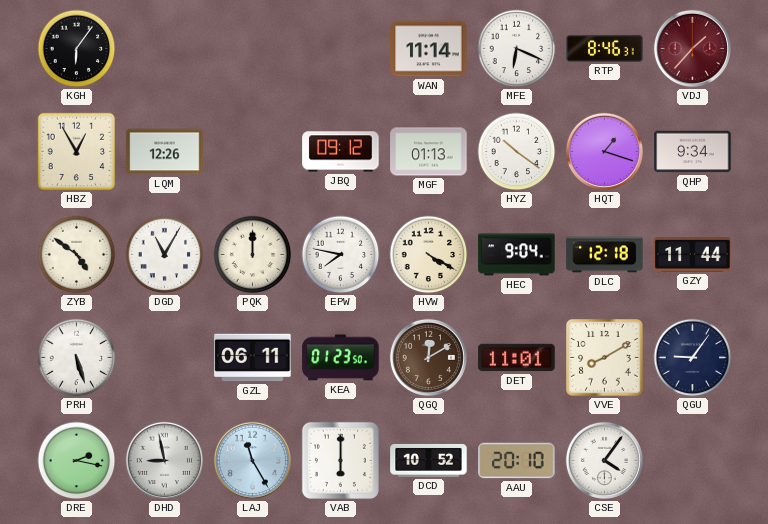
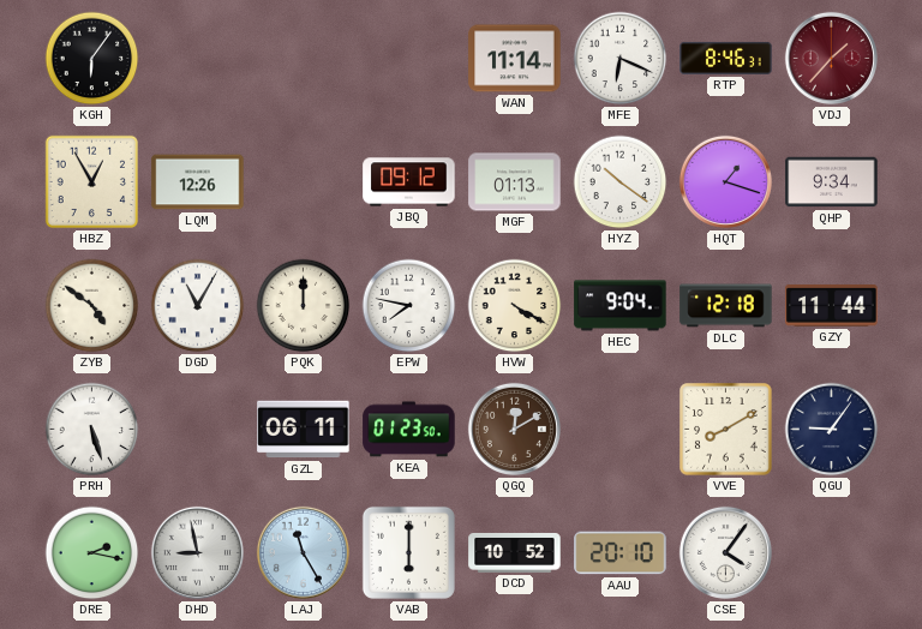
DET: 11:01 -> none
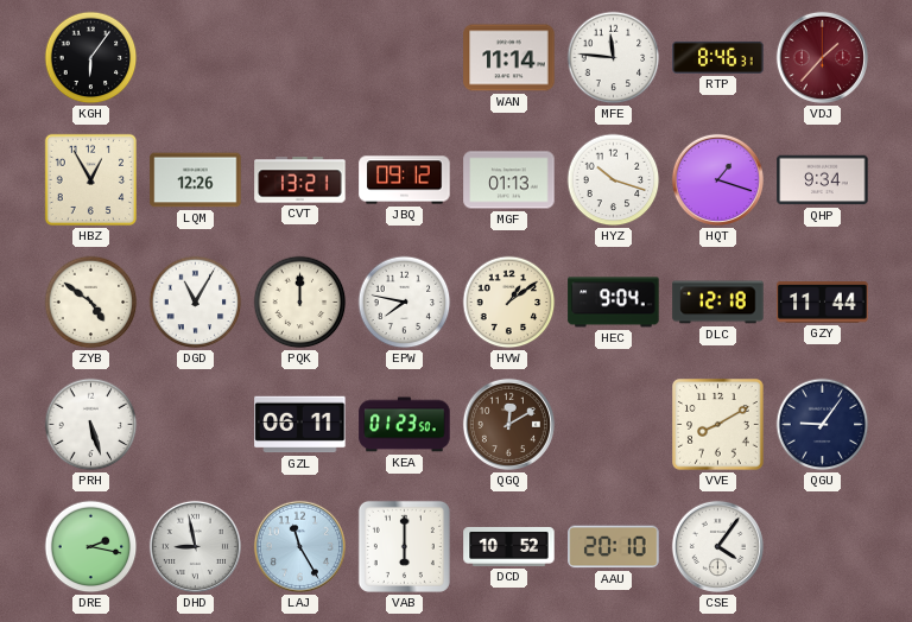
MFE: 6:19 -> 11:46
CVT: none -> 13:21
HYZ: 10:21 -> 10:18
HVW: 4:20 -> 1:09
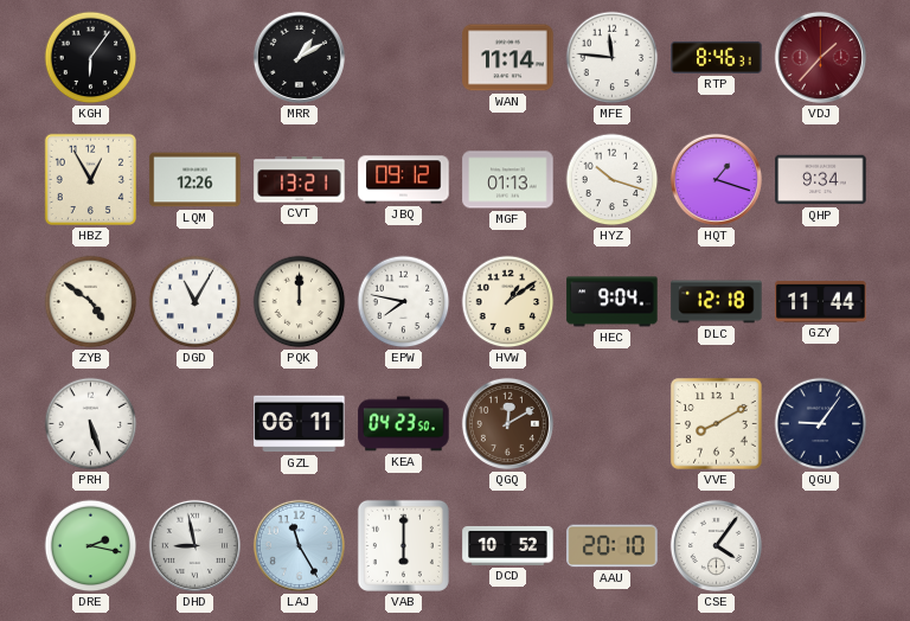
MRR: none -> 1:10
KEA: 01:23 -> 04:23
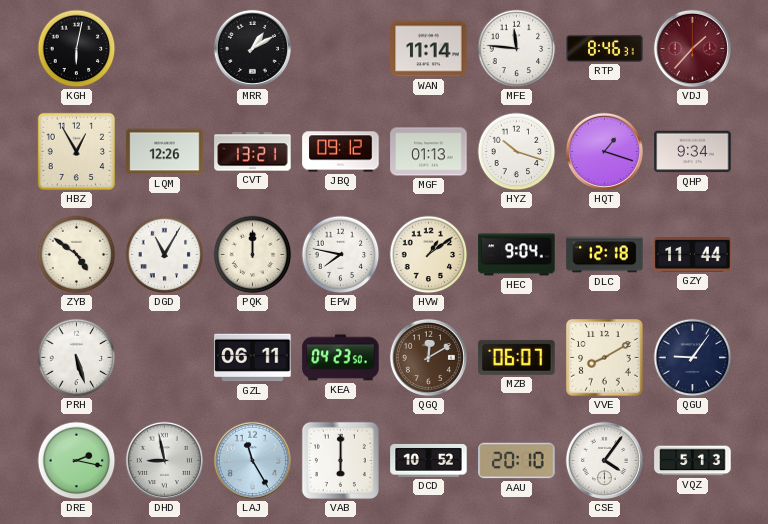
KGH: 6:06 -> 6:02
MZB: none -> 06:07
VQZ: none -> 5:13
